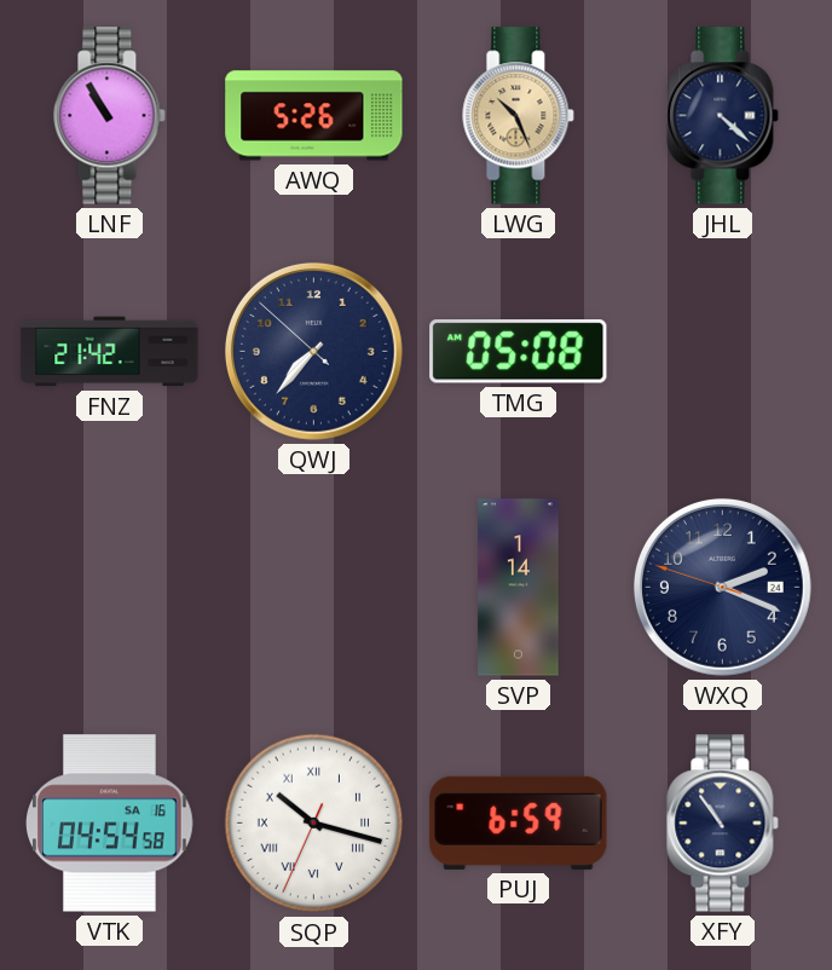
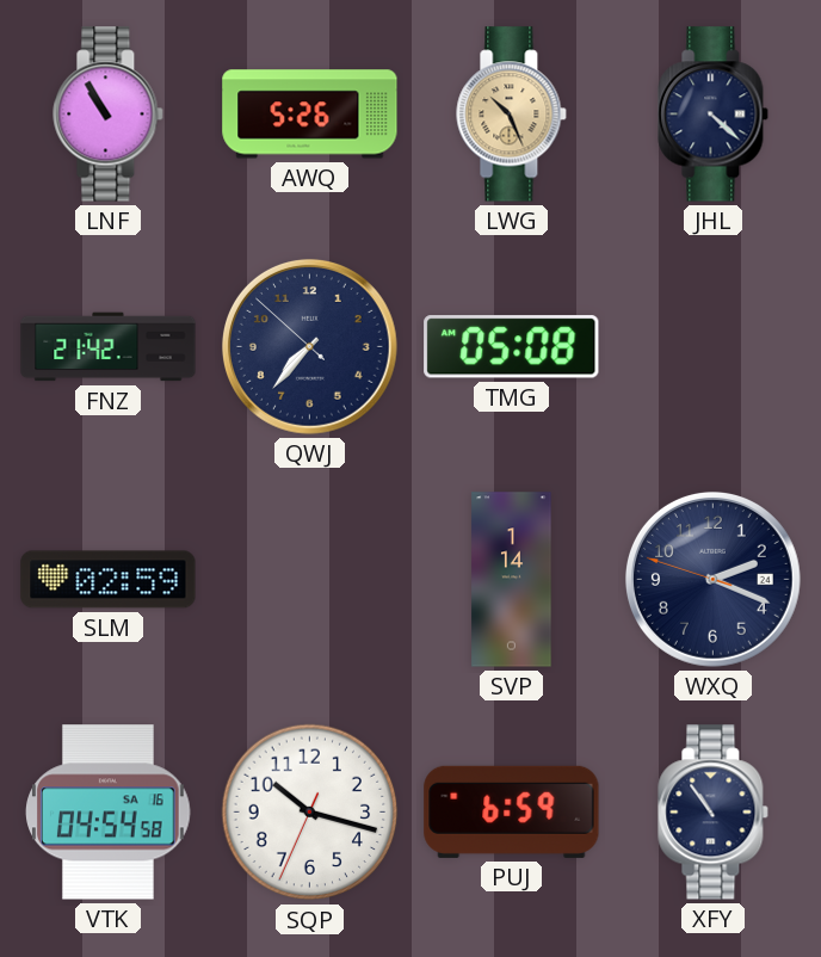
SLM: none -> 02:59
SQP numerals: Roman -> Arabic
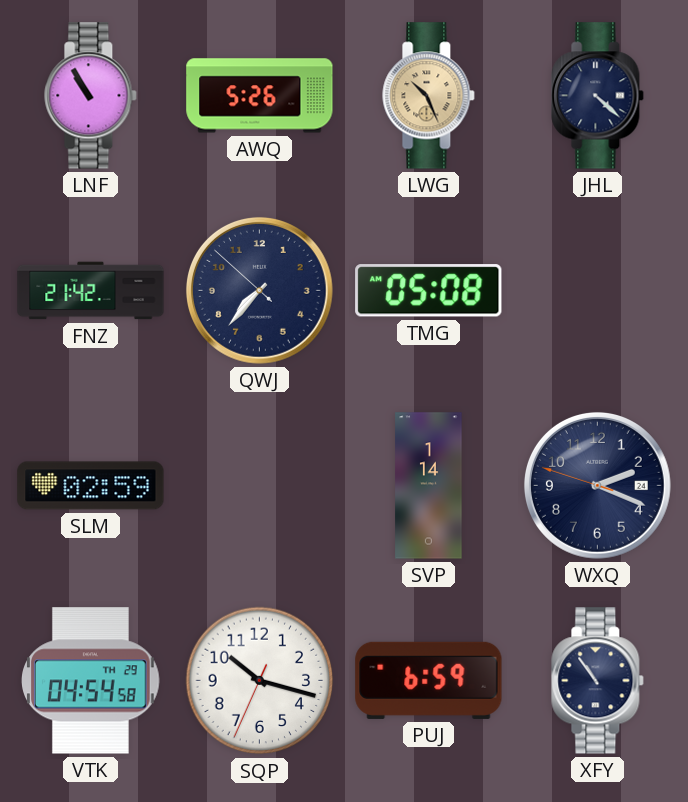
VTK date: SA 16 -> TH 29
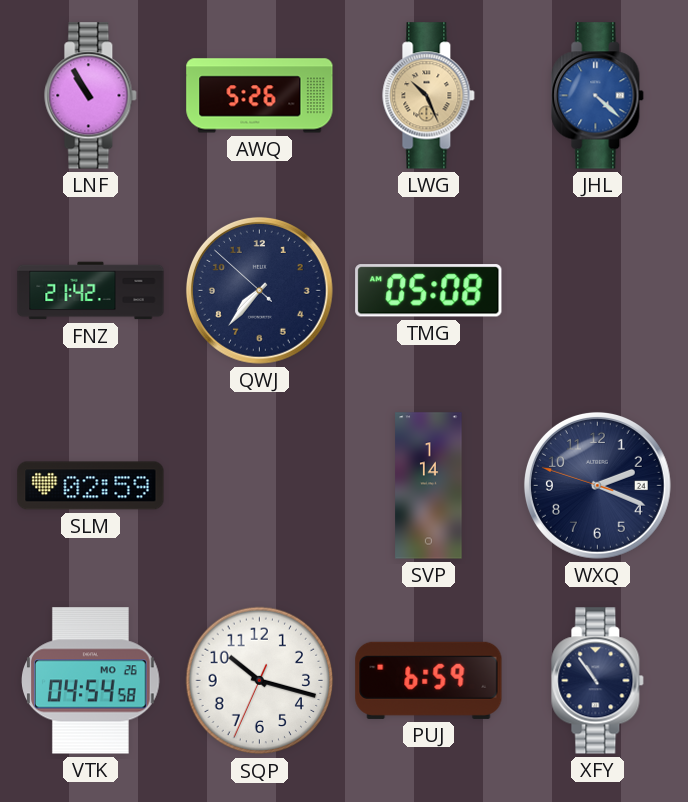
JHL dial: navy -> blue
VTK date: TH 29 -> MO 26
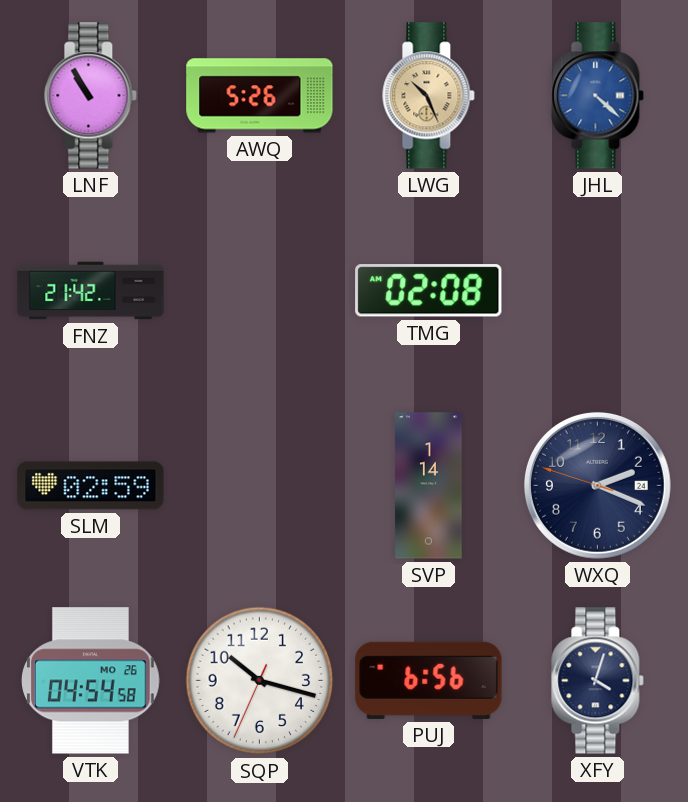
QWJ: 7:36 -> none
TMG: 05:08 -> 02:08
PUJ: 6:59 -> 6:56
XFY: 10:54 -> 4:03
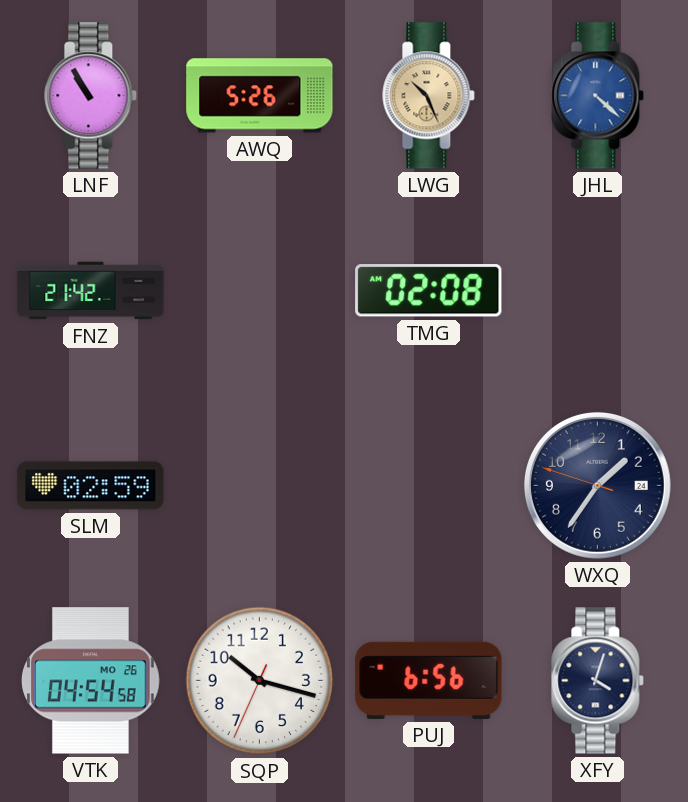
SVP: 1:14 -> none
WXQ: 2:18 -> 1:35
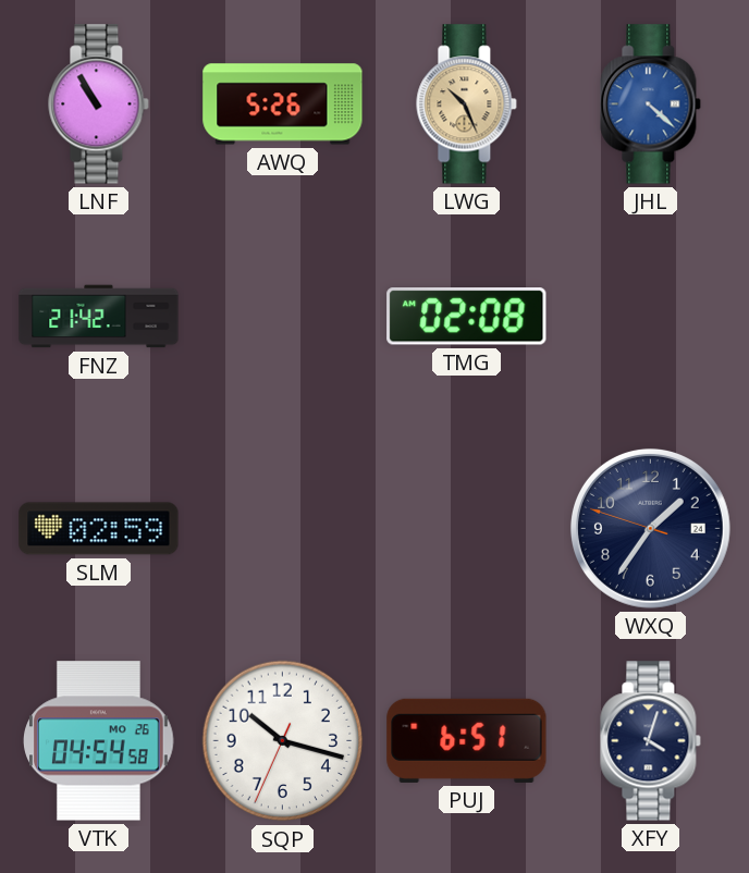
PUJ: 6:56 -> 6:51
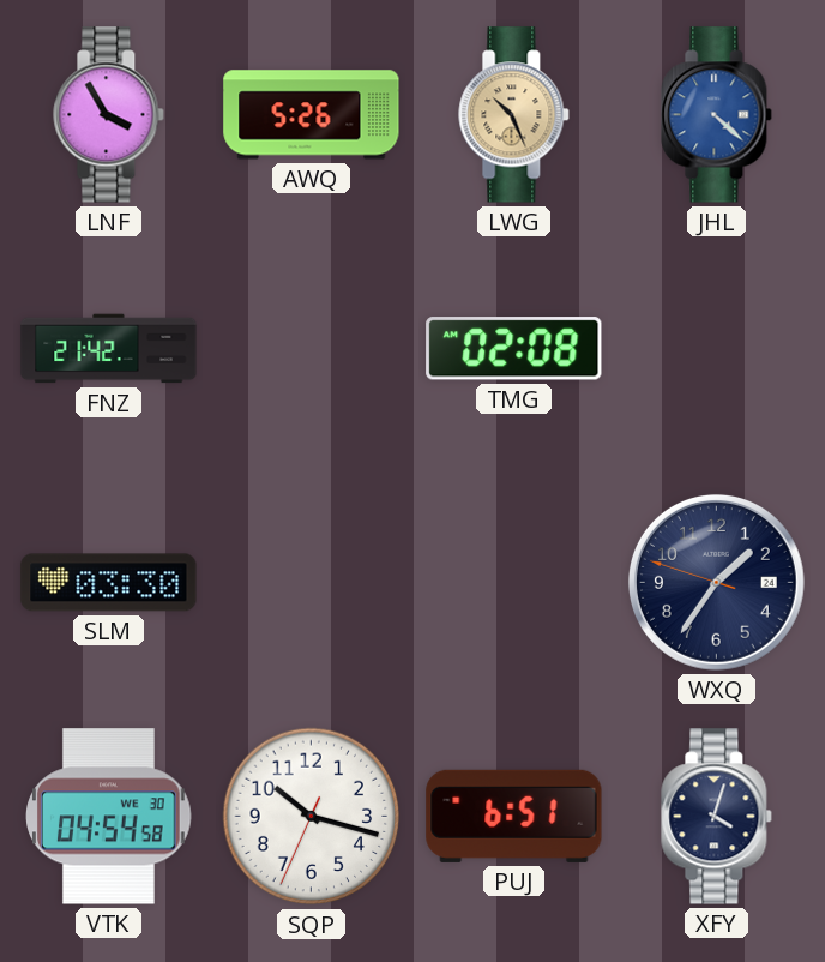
LNF: 10:55 -> 3:55
SLM: 02:59 -> 03:30
VTK date: MO 26 -> WE 30
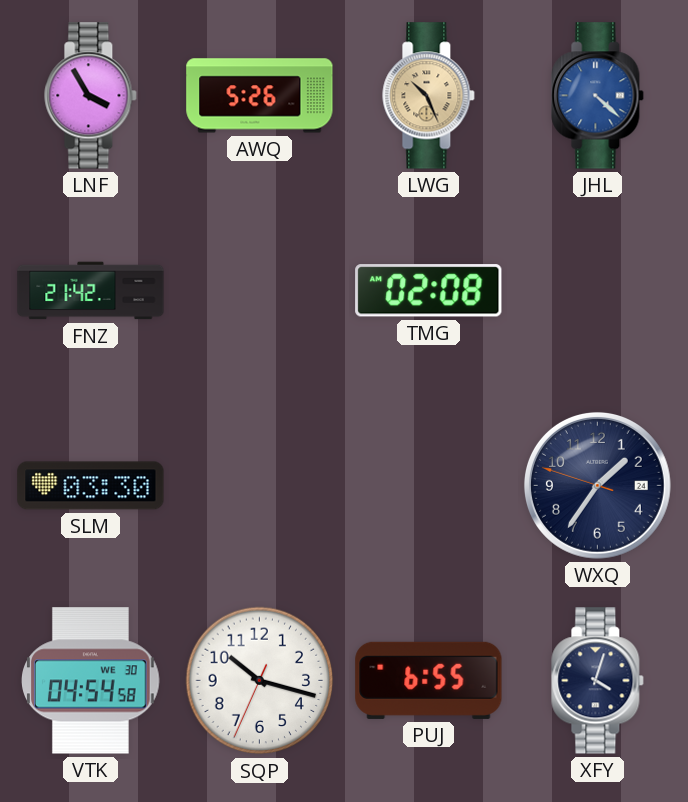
PUJ: 6:51 -> 6:55
